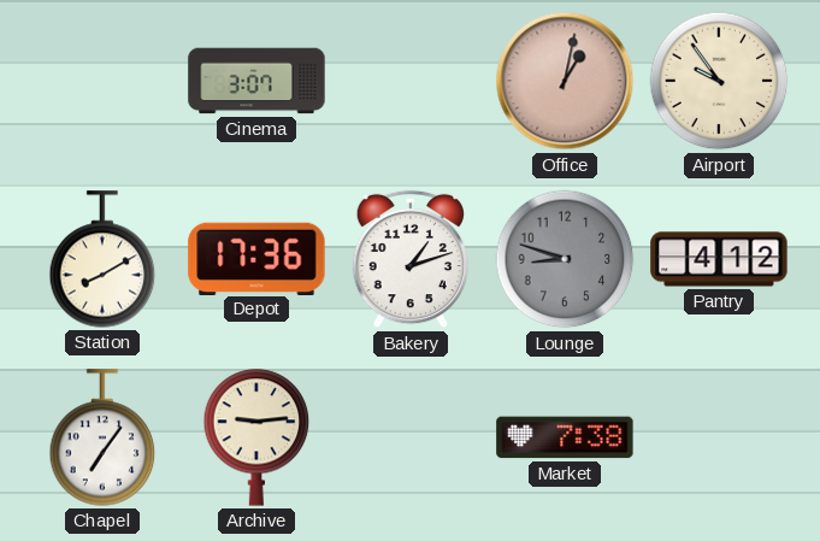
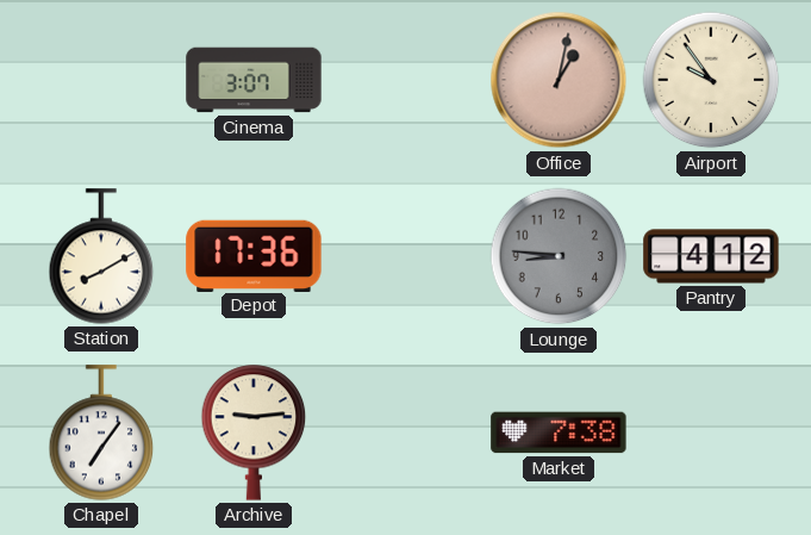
Bakery: 1:12 -> none
Lounge: 8:48 -> 8:46
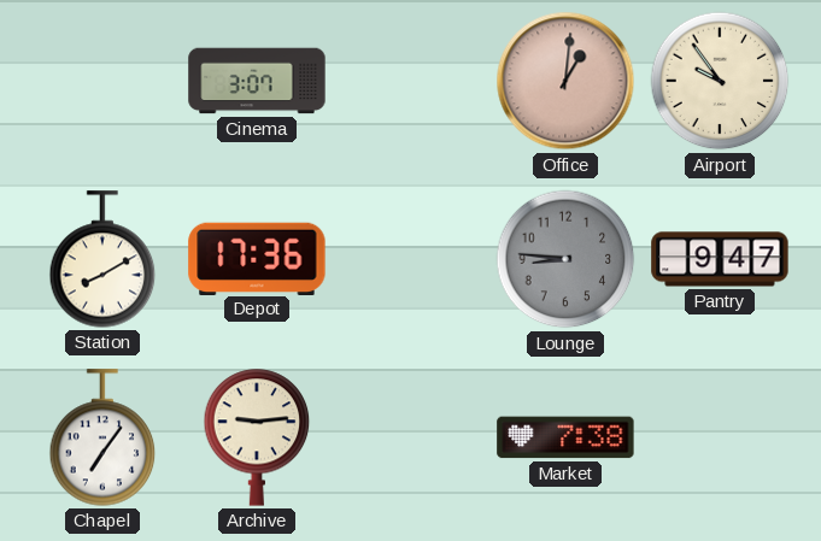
Office: 1:02 -> 1:01
Pantry: 4:12 -> 9:47
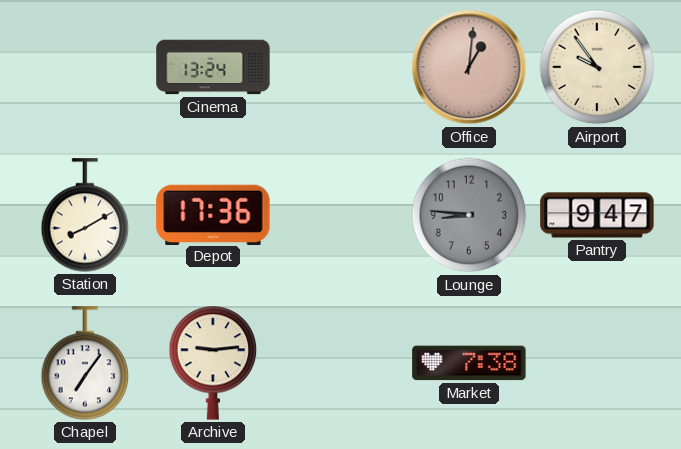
Cinema: 3:07 -> 13:24
